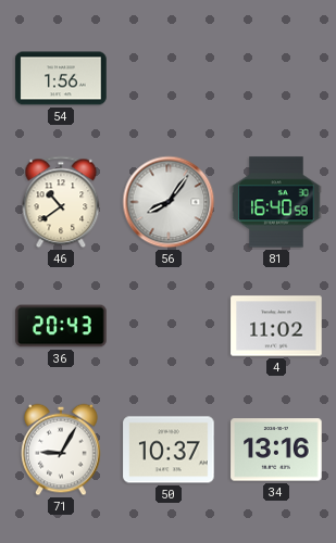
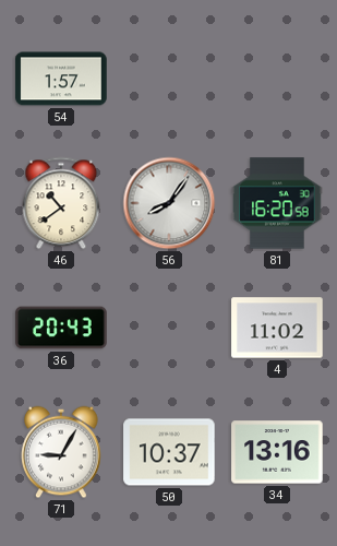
54: 1:56 -> 1:57
81: 16:40 -> 16:20
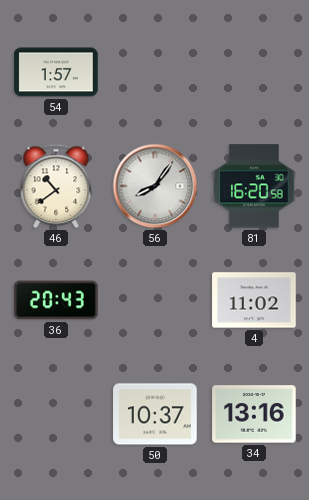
71: 9:05 -> none
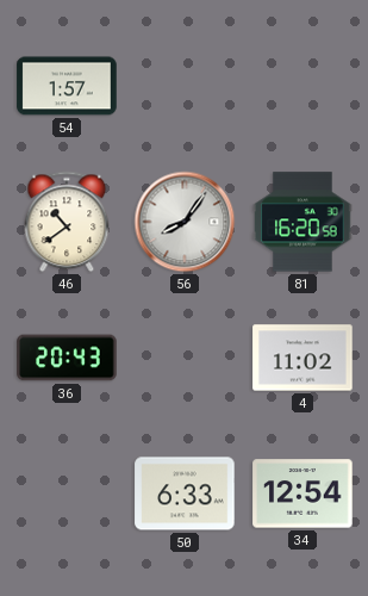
50: 10:37 -> 6:33
34: 13:16 -> 12:54
